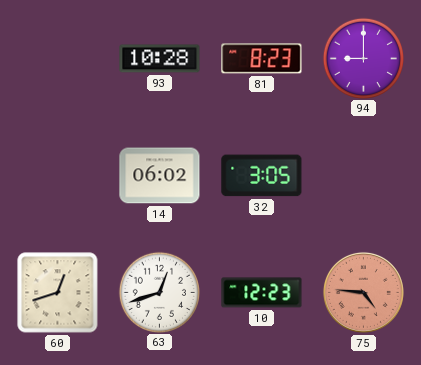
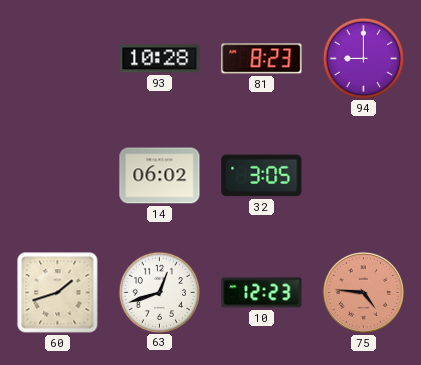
60: 12:42 -> 1:42
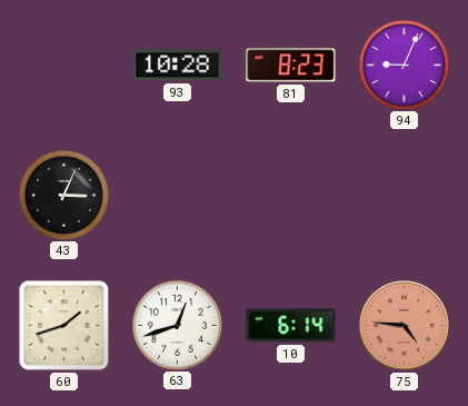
94: 9:00 -> 9:04
43: none -> 3:04
14: 06:02 -> none
32: 3:05 -> none
10: 12:23 -> 6:14
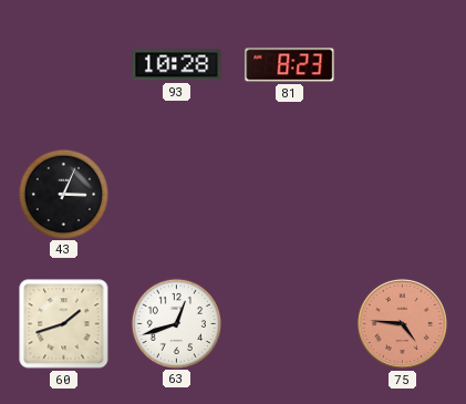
94: 9:04 -> none
10: 6:14 -> none
